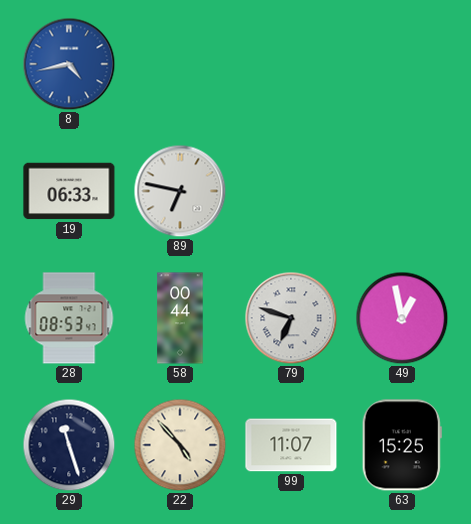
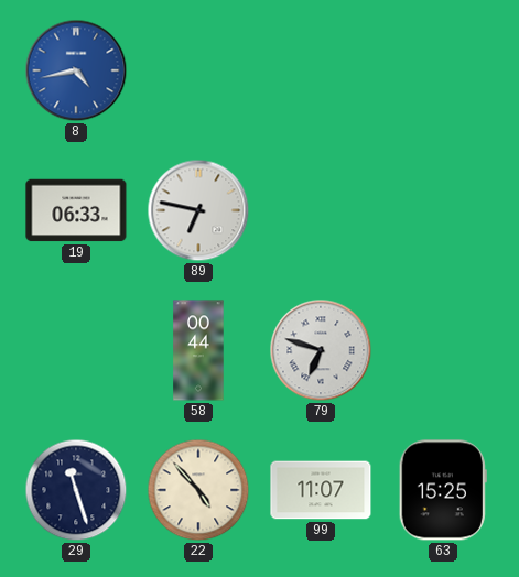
28: 08:53 -> none
49: 12:58 -> none
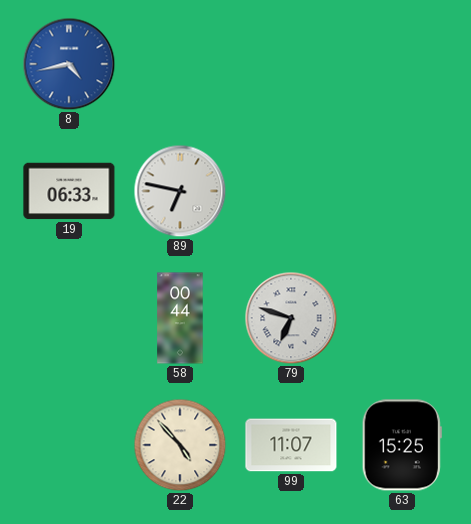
29: 11:27 -> none
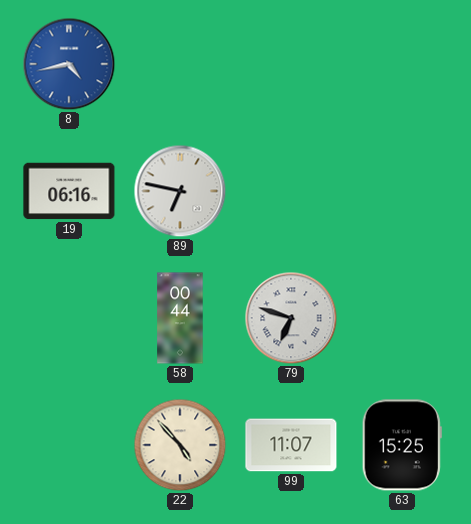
19: 06:33 -> 06:16
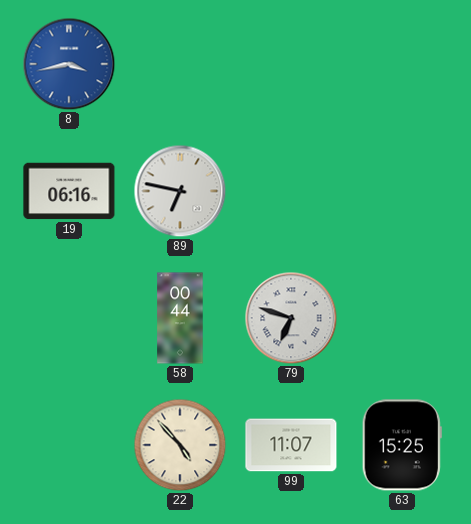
8: 4:43 -> 3:43
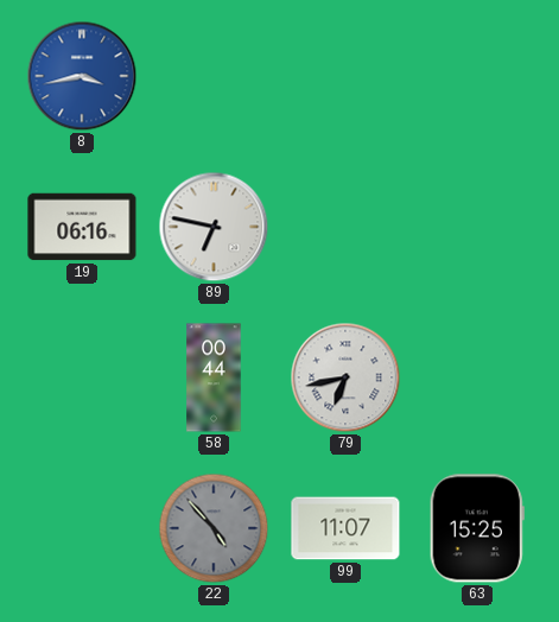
79: 6:48 -> 6:43
22 dial: cream -> grey
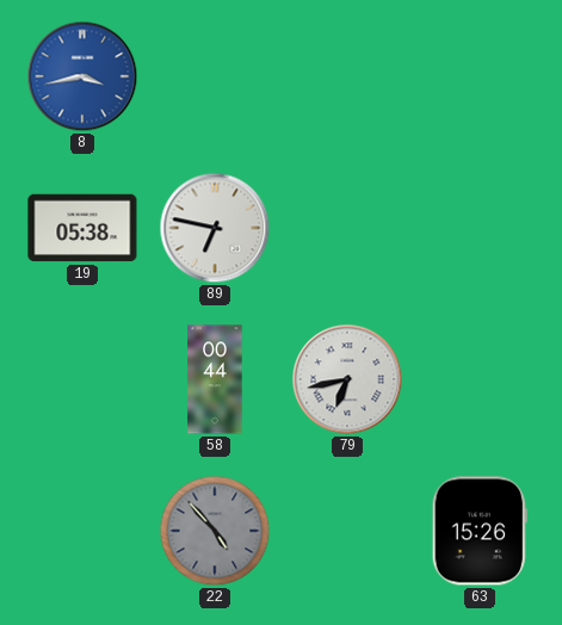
19: 06:16 -> 05:38
99: 11:07 -> none
63: 15:25 -> 15:26
